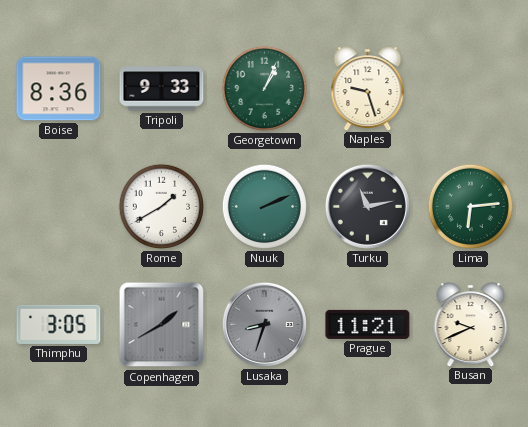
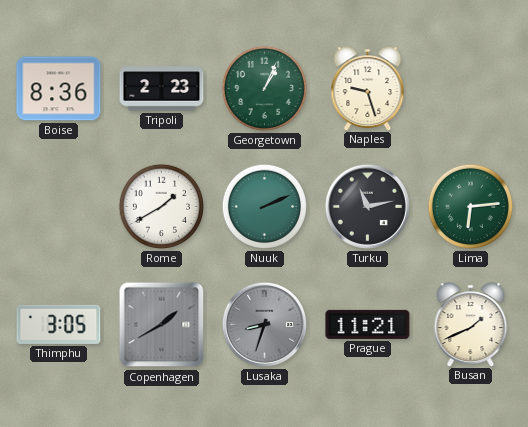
Tripoli: 9:33 -> 2:23
Busan: 9:41 -> 1:41
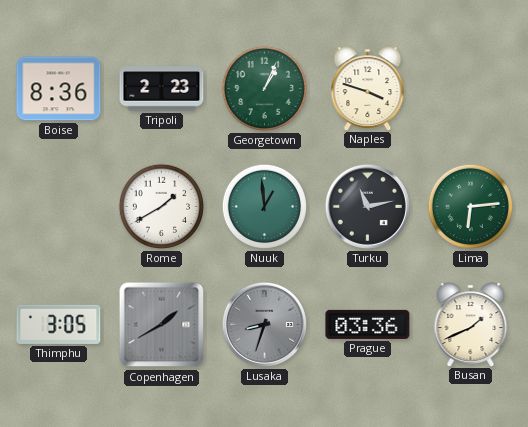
Naples: 9:27 -> 3:48
Nuuk: 2:11 -> 12:59
Prague: 11:21 -> 03:36
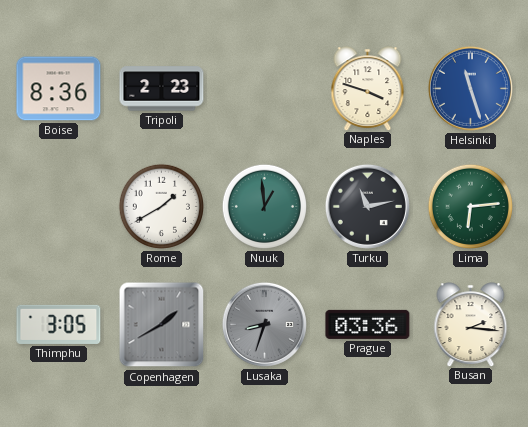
Georgetown: 1:04 -> none
Helsinki: none -> 11:27
Busan: 1:41 -> 2:16
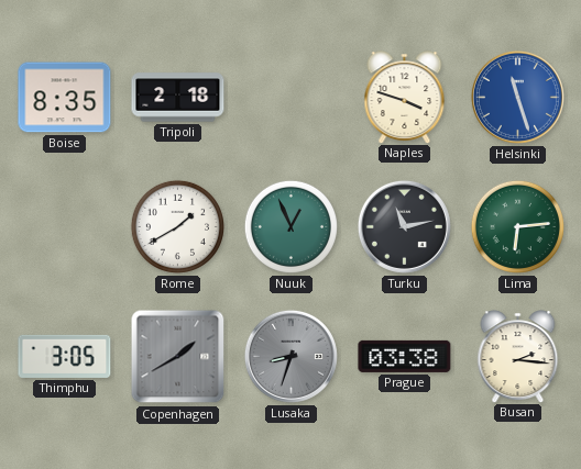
Boise: 8:36 -> 8:35
Tripoli: 2:23 -> 2:18
Nuuk: 12:59 -> 12:56
Prague: 03:36 -> 03:38
